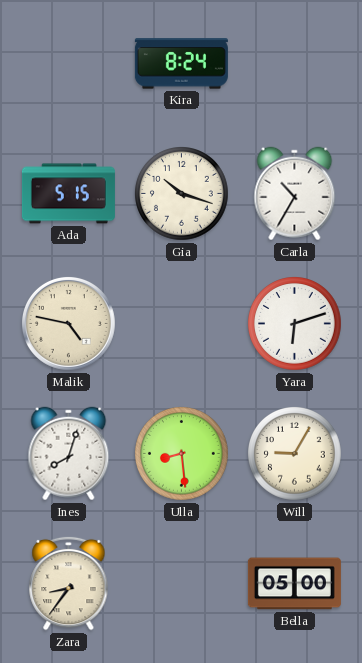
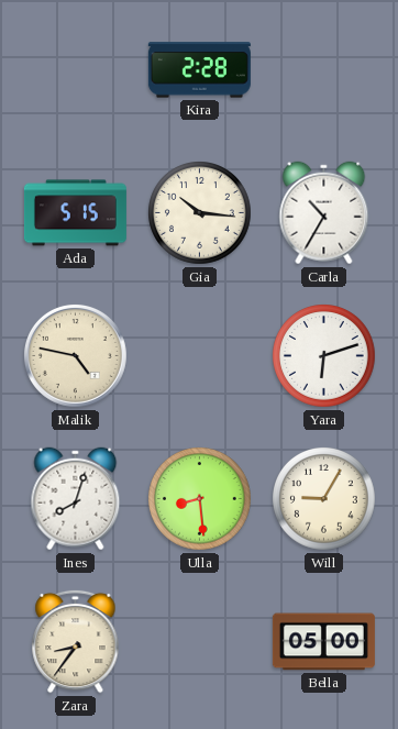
Kira: 8:24 -> 2:28
Gia: 10:18 -> 10:16
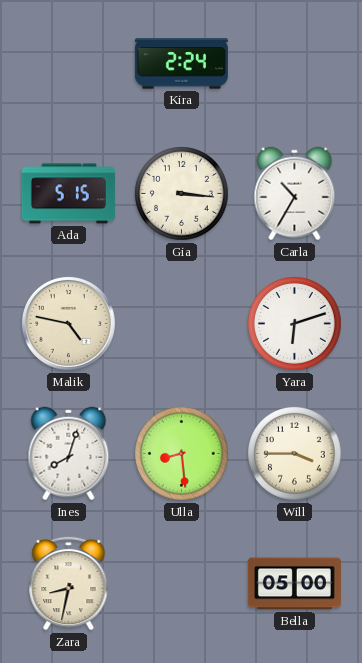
Kira: 2:28 -> 2:24
Gia: 10:16 -> 3:16
Will: 9:05 -> 3:45
Zara: 8:36 -> 8:32
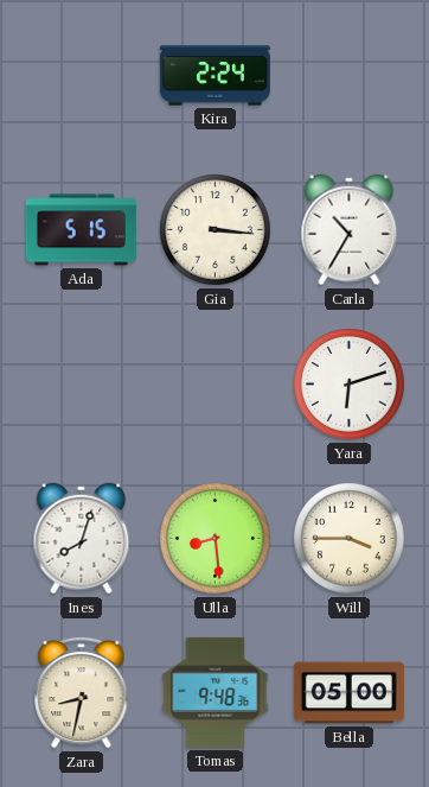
Malik: 4:47 -> none
Tomas: none -> 9:48
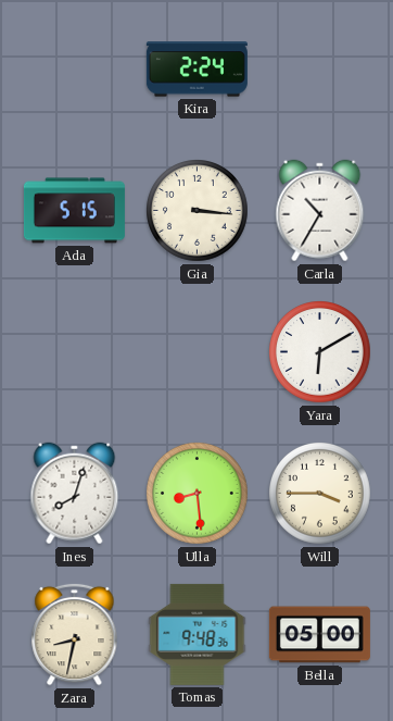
Yara: 6:12 -> 6:10
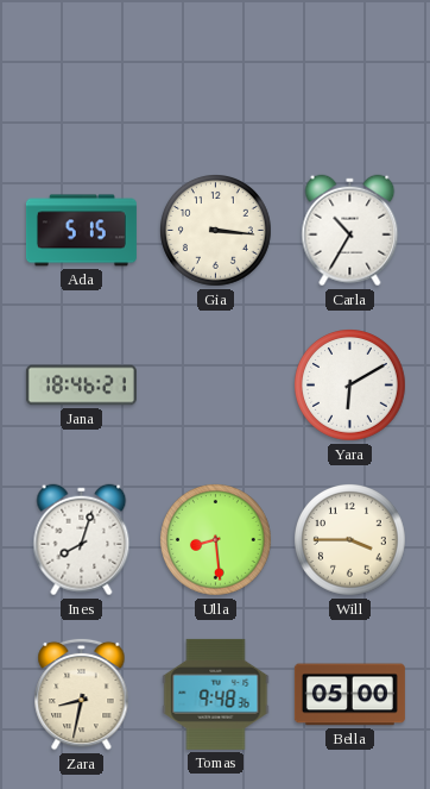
Kira: 2:24 -> none
Jana: none -> 18:46
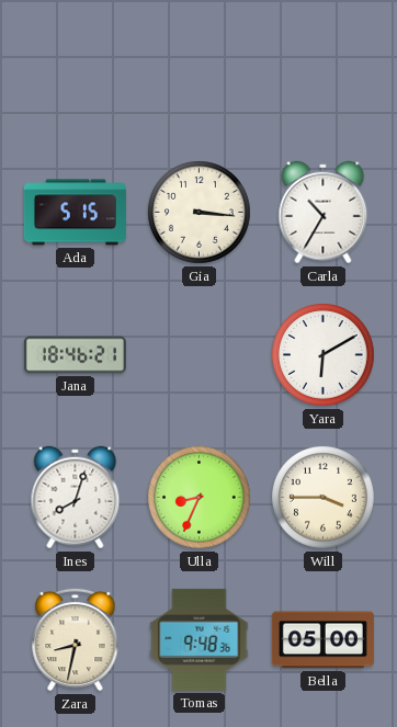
Ulla: 8:29 -> 8:34
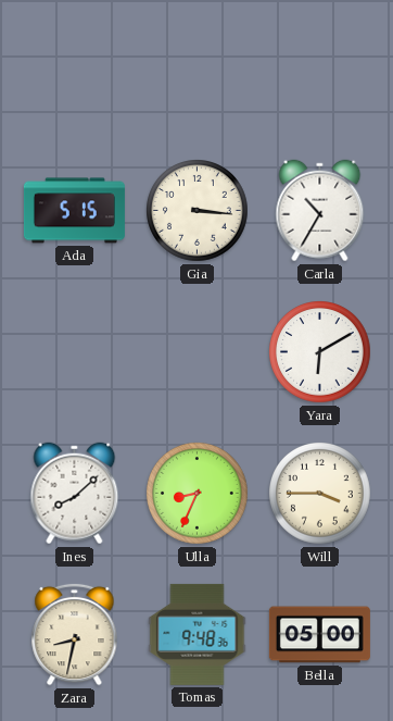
Jana: 18:46 -> none
Ines: 8:03 -> 8:08
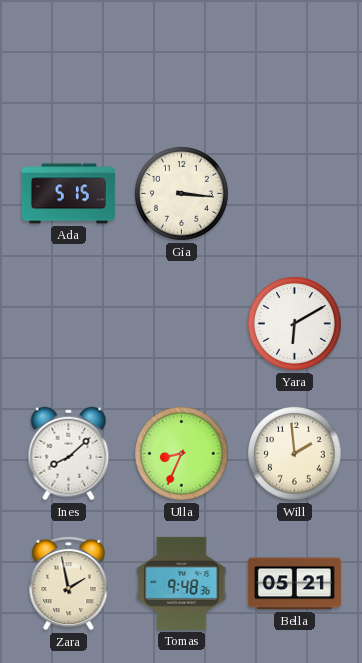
Carla: 10:35 -> none
Will: 3:45 -> 1:59
Zara: 8:32 -> 1:58
Bella: 05:00 -> 05:21
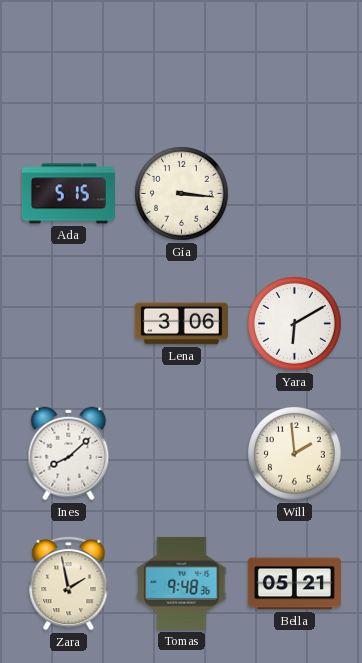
Lena: none -> 3:06
Ulla: 8:34 -> none
